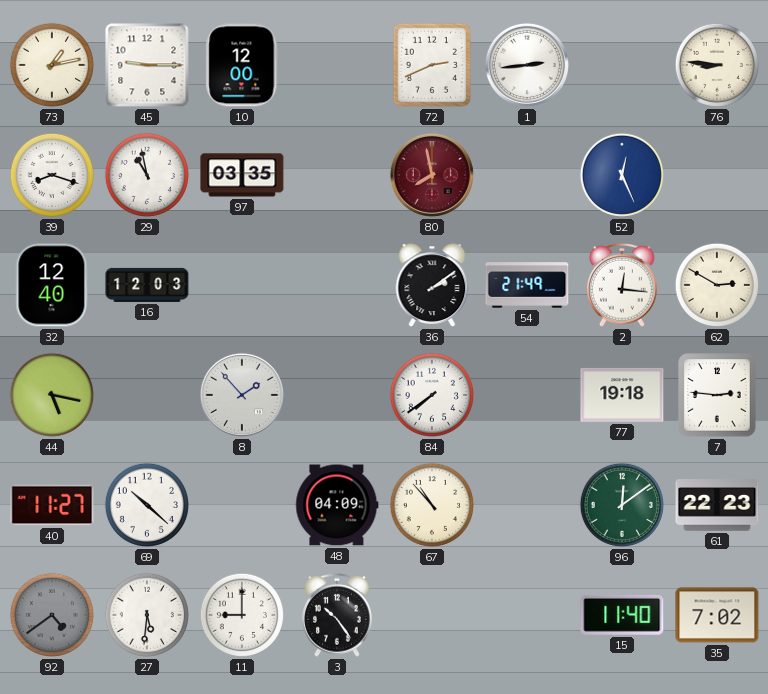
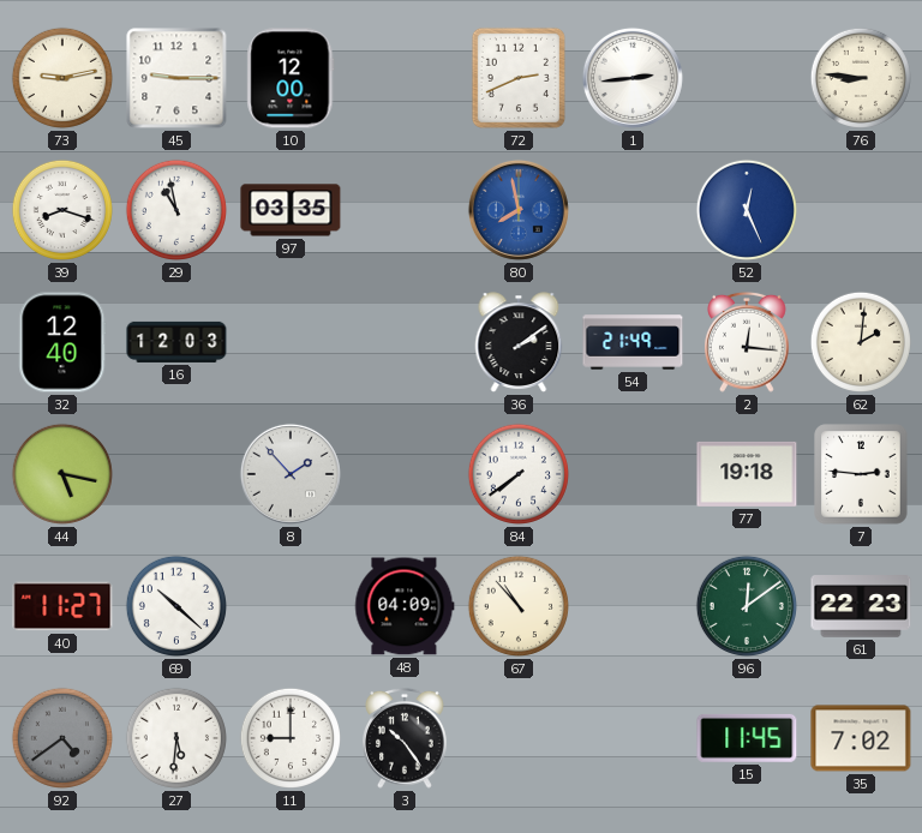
73: 1:13 -> 9:13
80 dial: burgundy -> blue
62: 2:50 -> 2:01
15: 11:40 -> 11:45
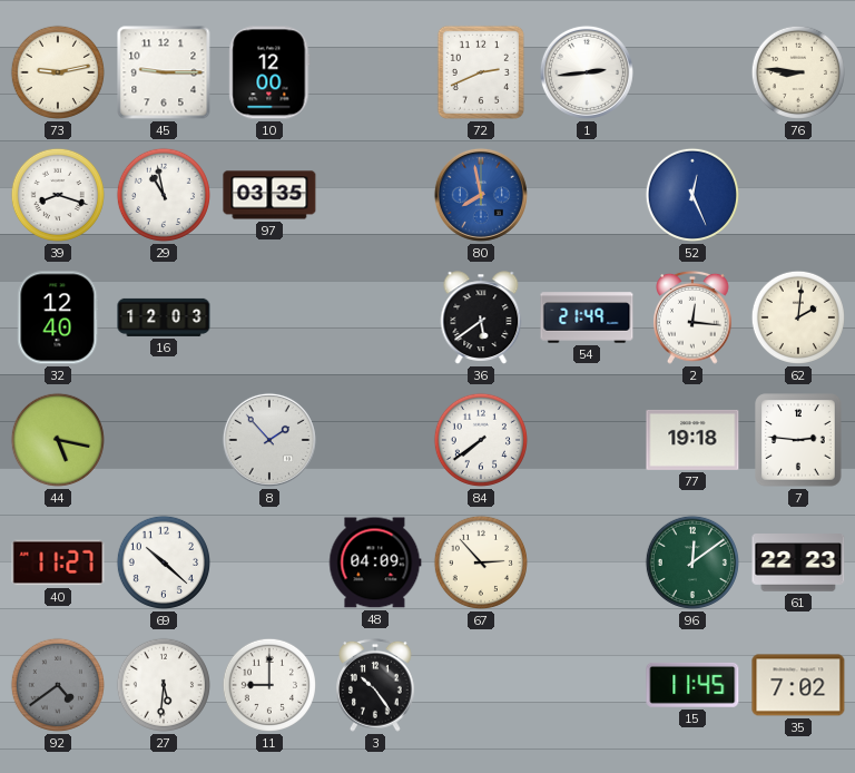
36: 2:09 -> 5:39
67: 10:53 -> 2:53
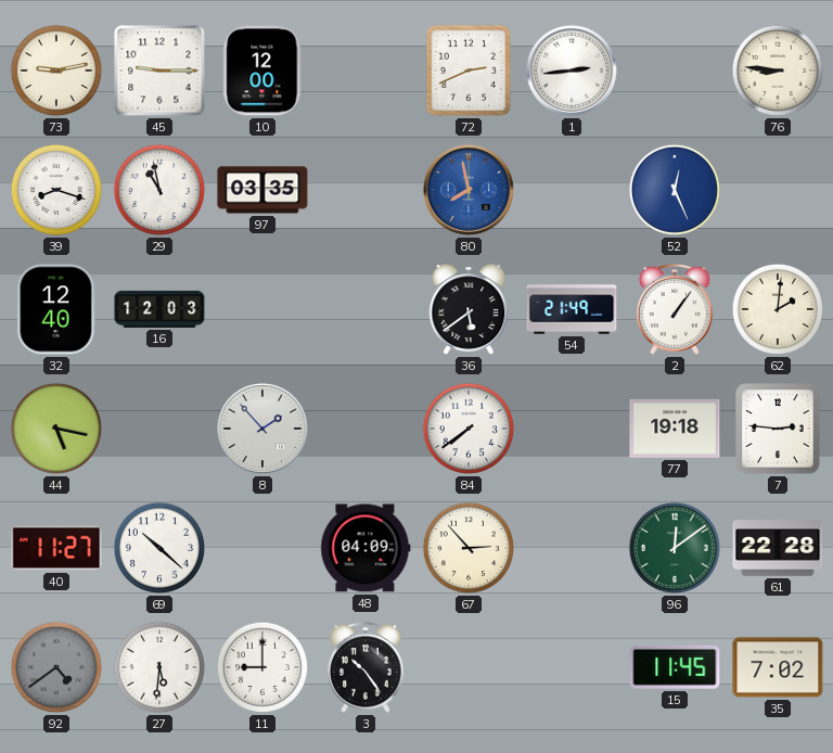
2: 12:16 -> 1:06
61: 22:23 -> 22:28
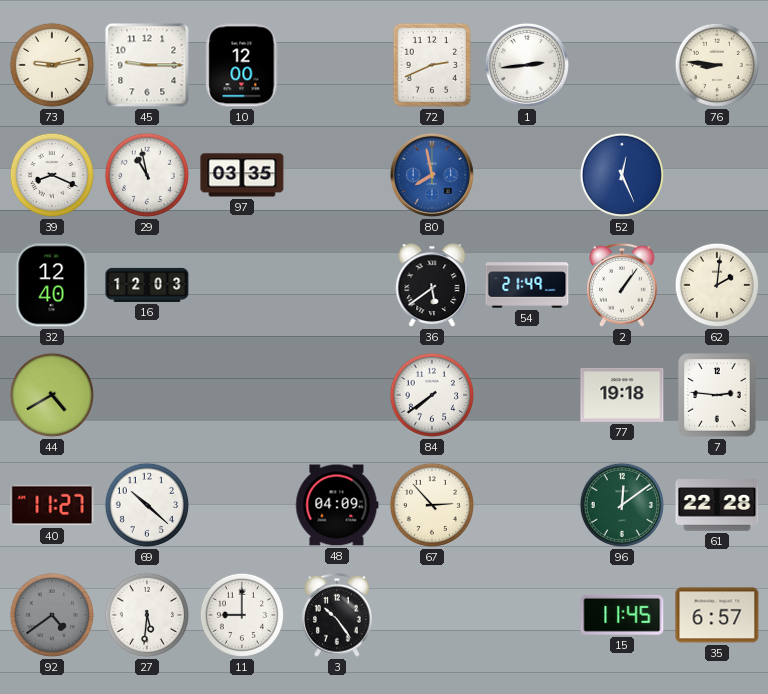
39: 8:18 -> 8:19
44: 5:17 -> 4:40
8: 1:53 -> none
35: 7:02 -> 6:57
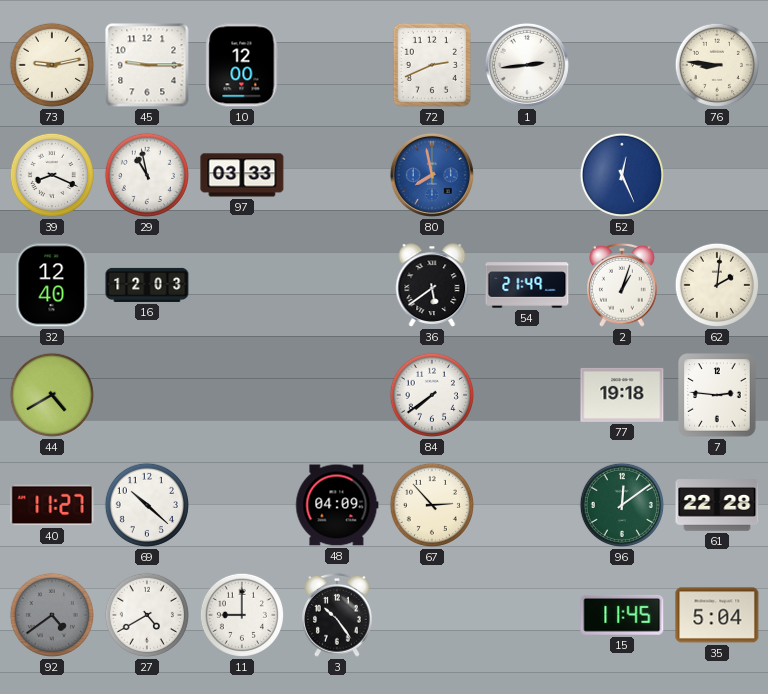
97: 03:35 -> 03:33
2: 1:06 -> 1:03
27: 5:31 -> 4:40
35: 6:57 -> 5:04
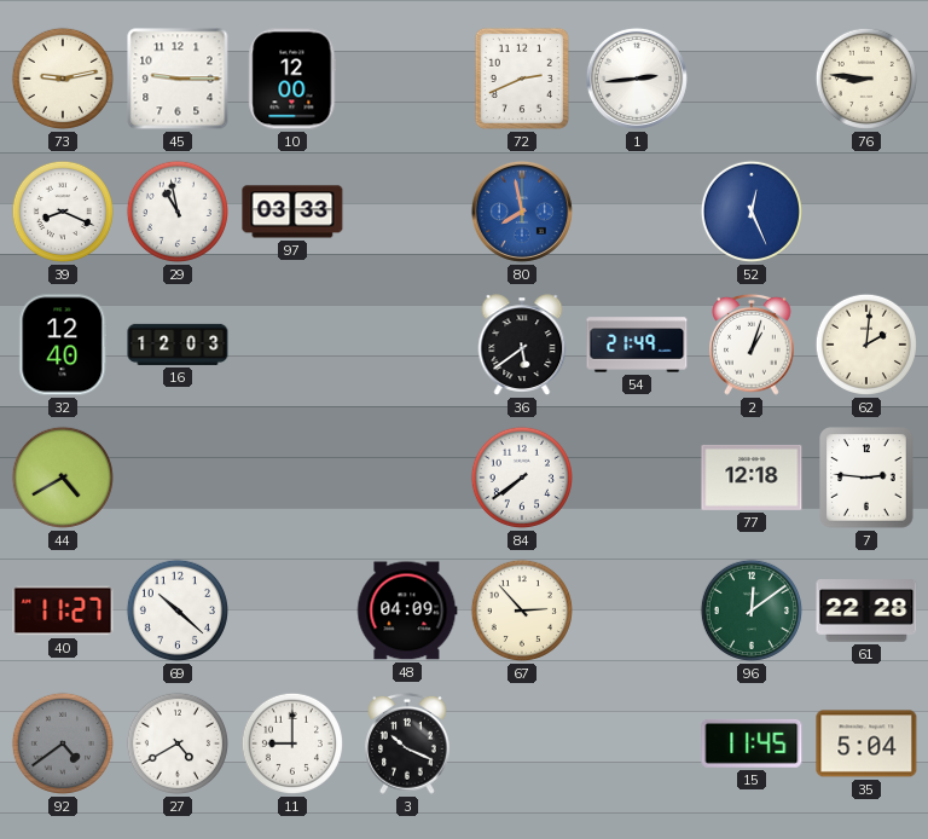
77: 19:18 -> 12:18
3: 10:24 -> 10:19
